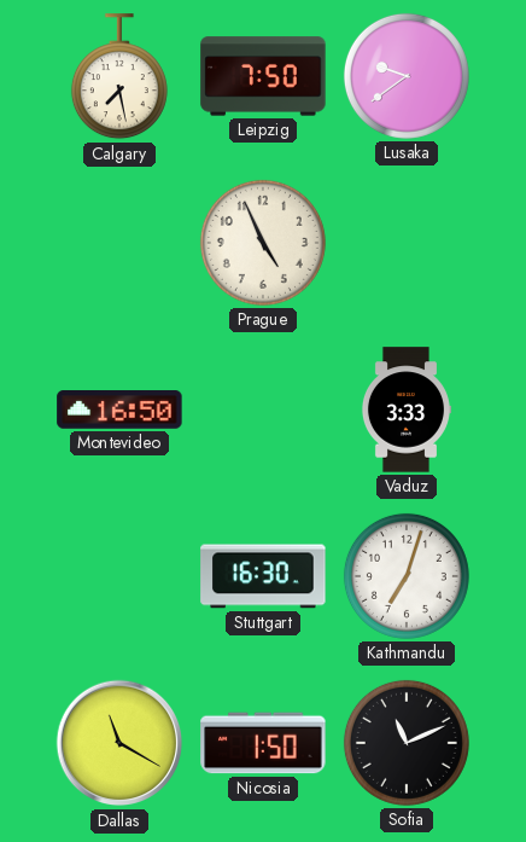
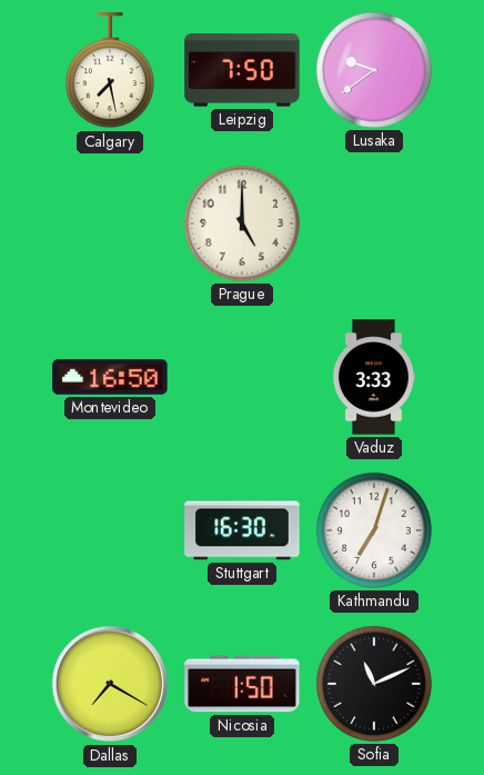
Prague: 4:56 -> 5:00
Dallas: 11:20 -> 7:20
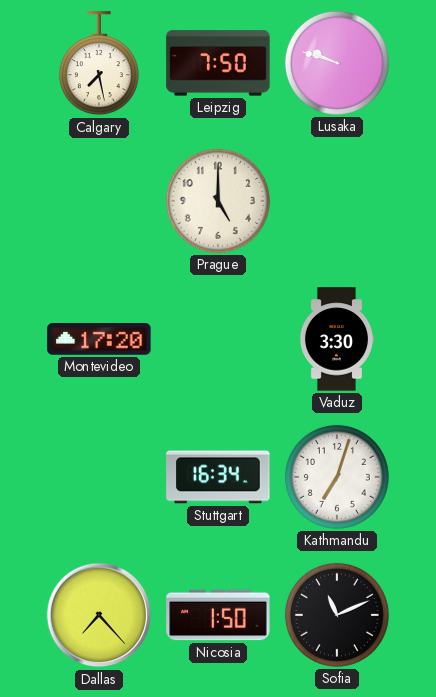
Lusaka: 9:39 -> 9:48
Montevideo: 16:50 -> 17:20
Vaduz: 3:33 -> 3:30
Stuttgart: 16:30 -> 16:34
Dallas: 7:20 -> 7:23
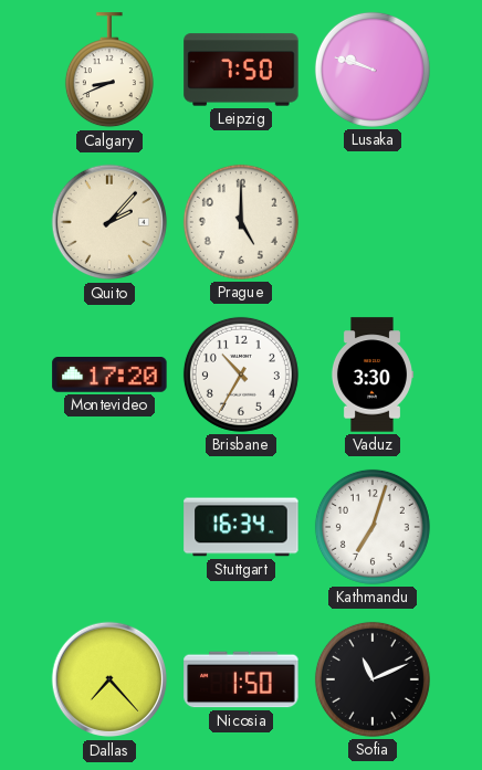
Calgary: 7:28 -> 8:41
Quito: none -> 2:07
Brisbane: none -> 10:35
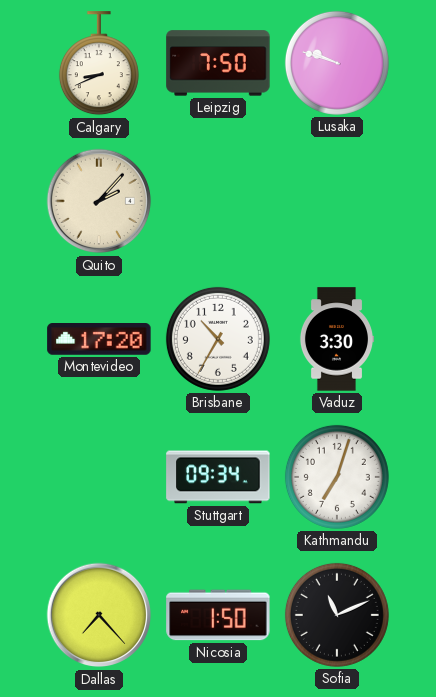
Prague: 5:00 -> none
Stuttgart: 16:34 -> 09:34
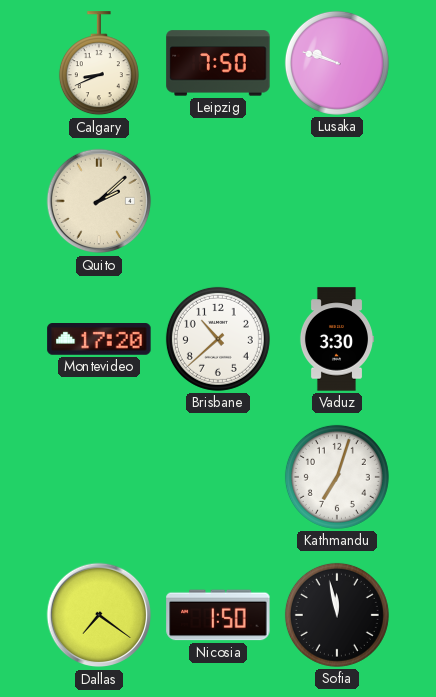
Quito: 2:07 -> 2:08
Brisbane: 10:35 -> 10:38
Stuttgart: 09:34 -> none
Dallas: 7:23 -> 7:21
Sofia: 11:11 -> 11:58
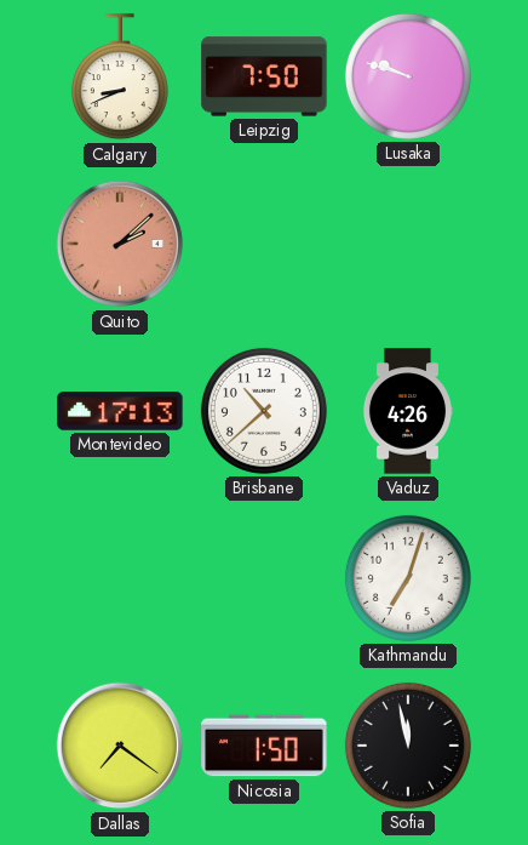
Quito dial: cream -> salmon
Montevideo: 17:20 -> 17:13
Vaduz: 3:30 -> 4:26
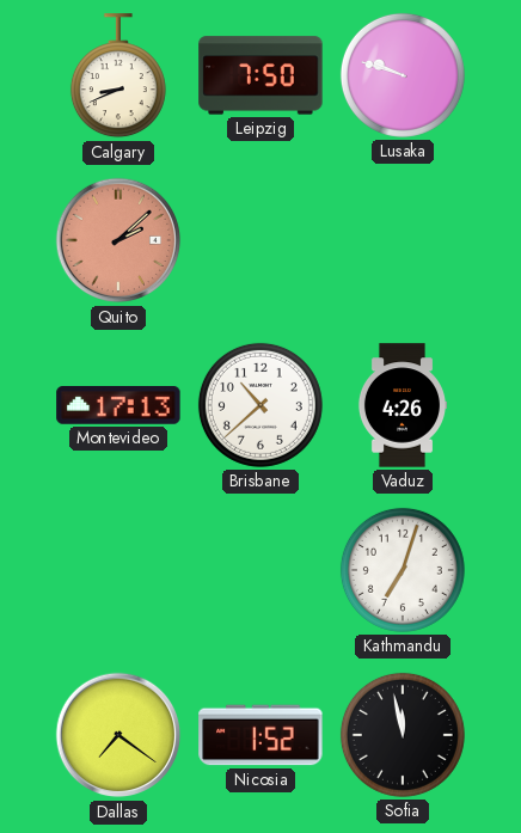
Nicosia: 1:50 -> 1:52
